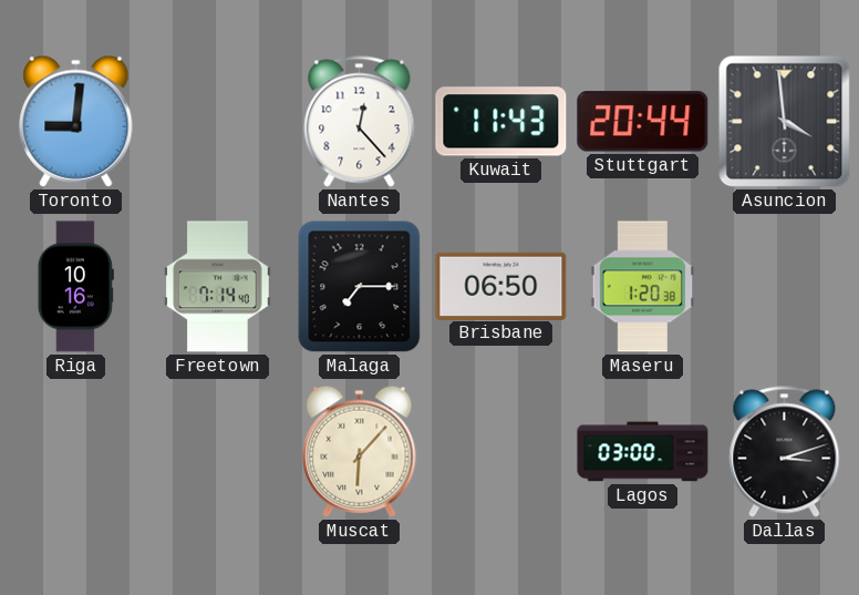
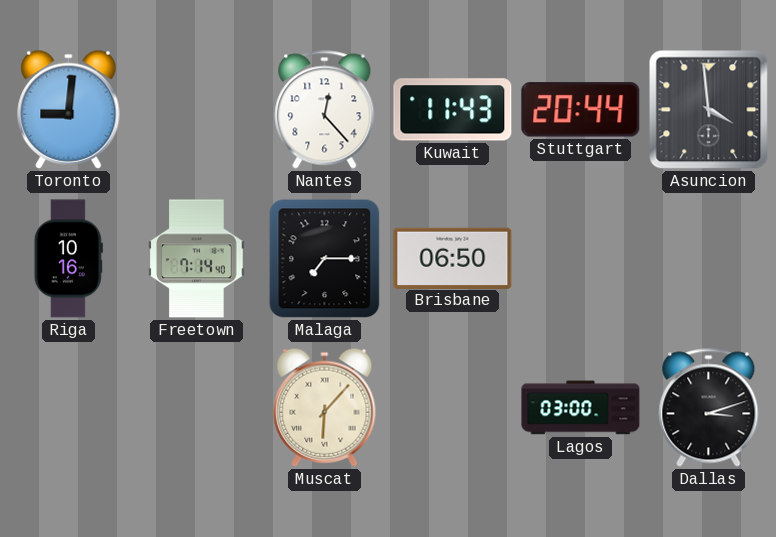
Maseru: 1:20 -> none
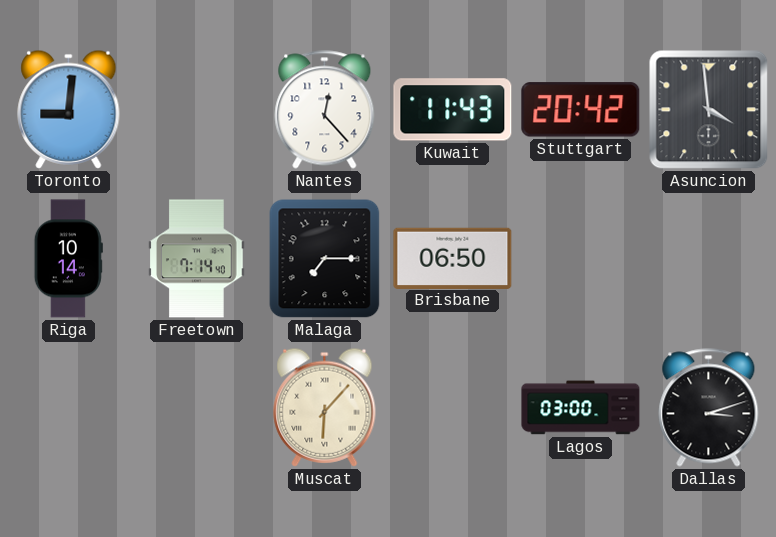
Stuttgart: 20:44 -> 20:42
Riga: 10:16 -> 10:14
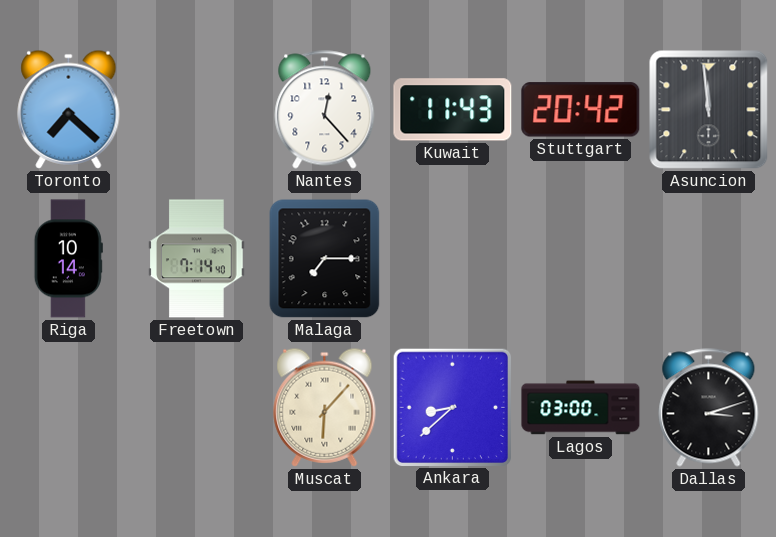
Toronto: 9:01 -> 7:22
Asuncion: 3:59 -> 11:59
Brisbane: 06:50 -> none
Ankara: none -> 8:38
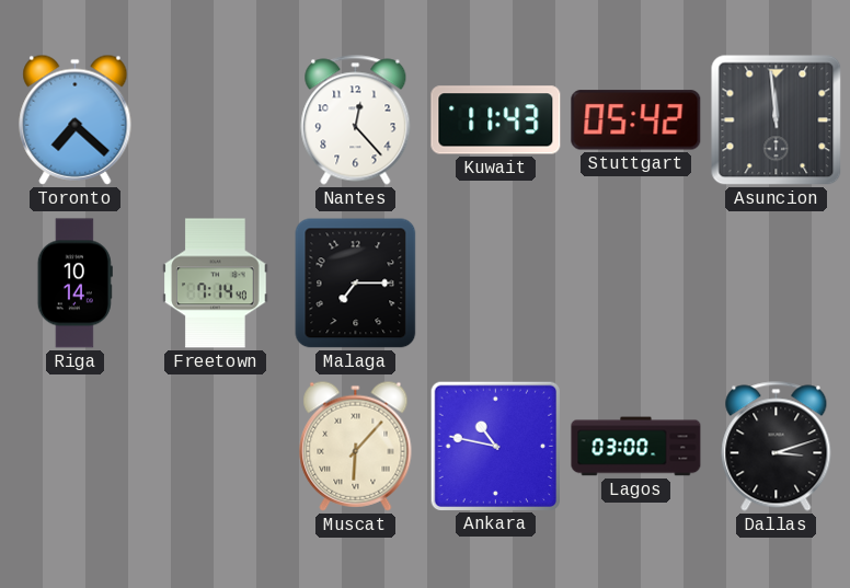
Stuttgart: 20:42 -> 05:42
Ankara: 8:38 -> 10:47
